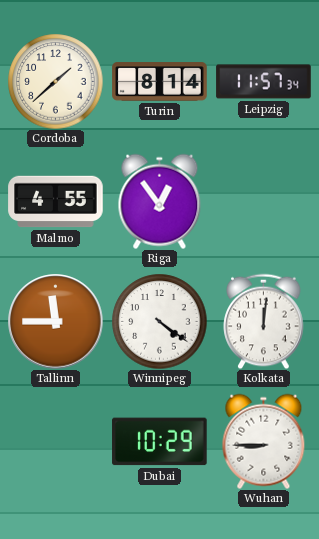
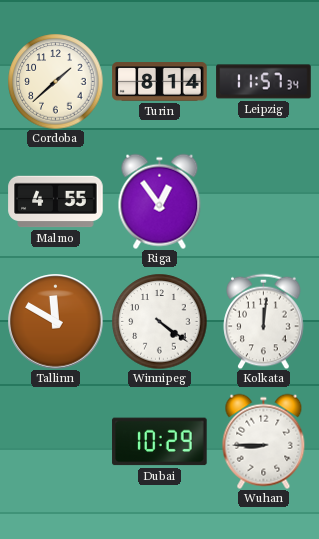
Tallinn: 11:45 -> 11:50
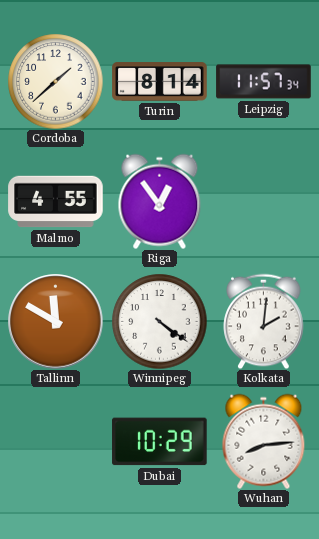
Kolkata: 12:01 -> 2:01
Wuhan: 8:45 -> 8:14
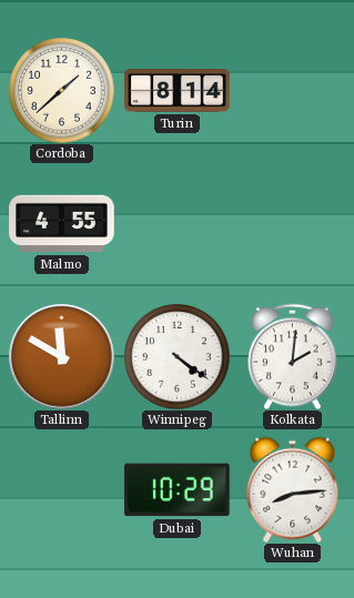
Leipzig: 11:57 -> none
Riga: 12:54 -> none
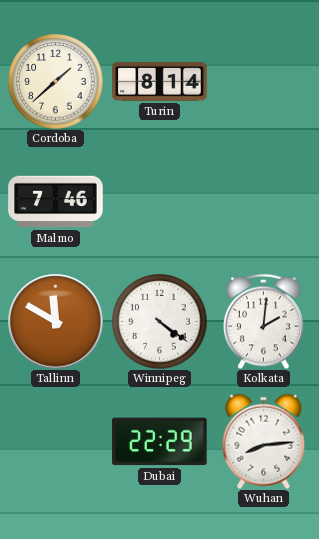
Malmo: 4:55 -> 7:46
Dubai: 10:29 -> 22:29
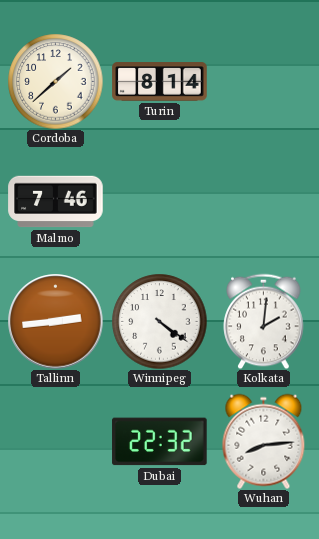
Tallinn: 11:50 -> 2:44
Dubai: 22:29 -> 22:32
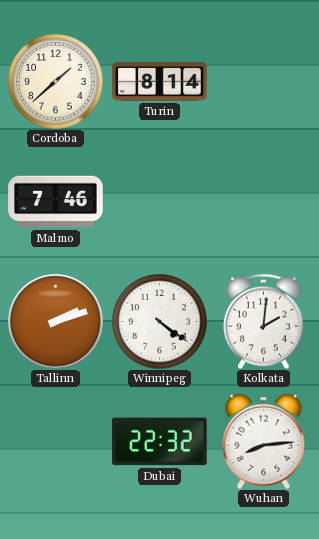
Tallinn: 2:44 -> 2:12
